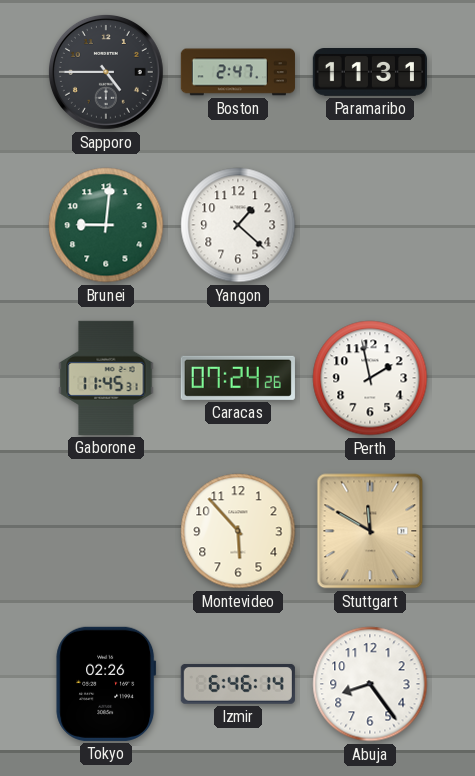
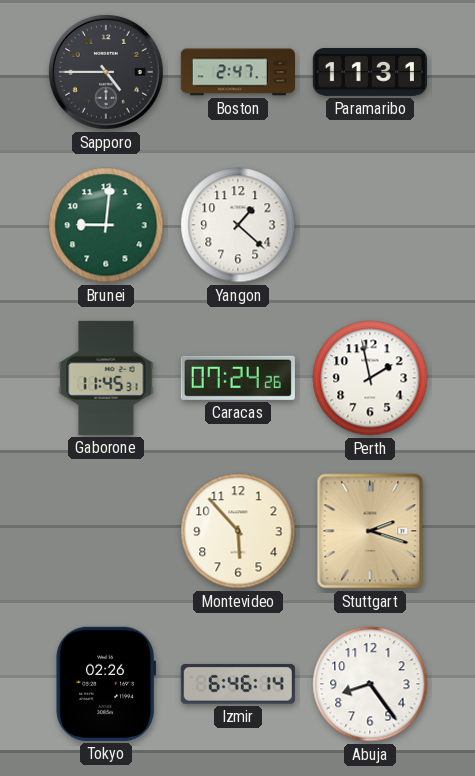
Stuttgart: 11:50 -> 2:18
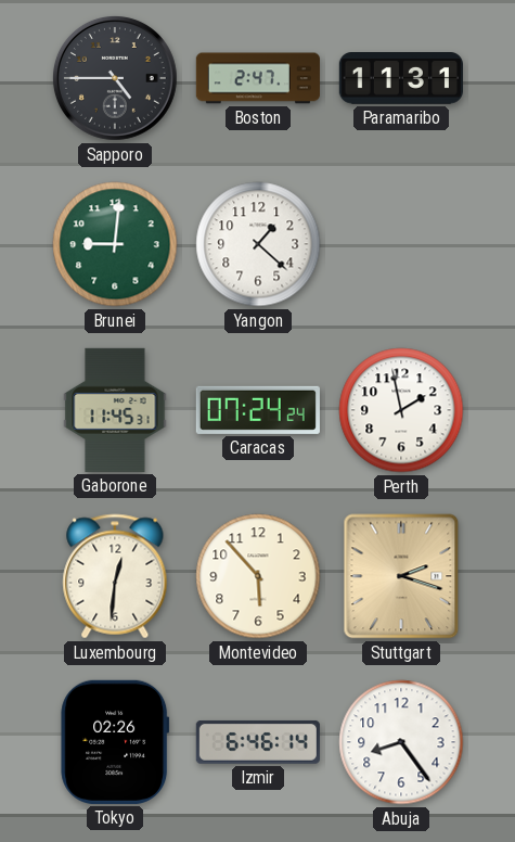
Caracas: 07:24:26 -> 07:24:24
Luxembourg: none -> 12:31
